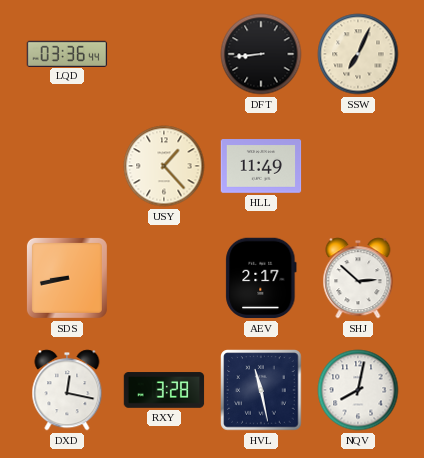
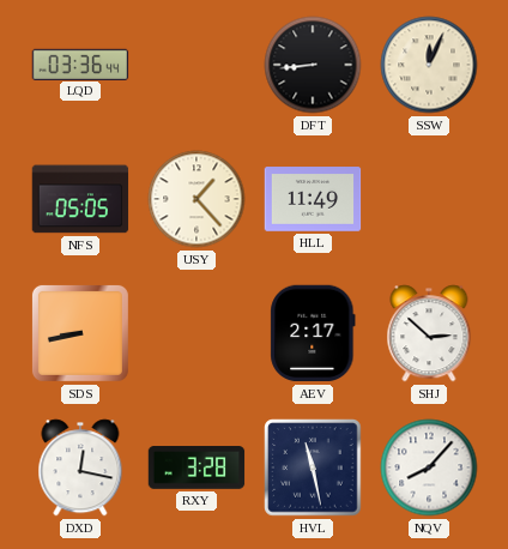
SSW: 7:04 -> 12:04
NFS: none -> 05:05
NQV: 8:02 -> 8:07
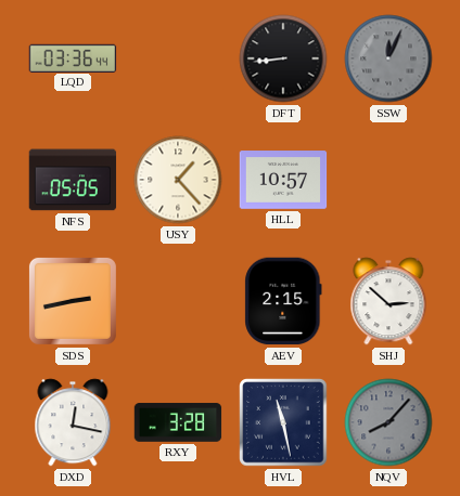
SSW dial: cream -> grey
HLL: 11:49 -> 10:57
SDS: 8:43 -> 2:43
AEV: 2:17 -> 2:15
NQV dial: white -> grey
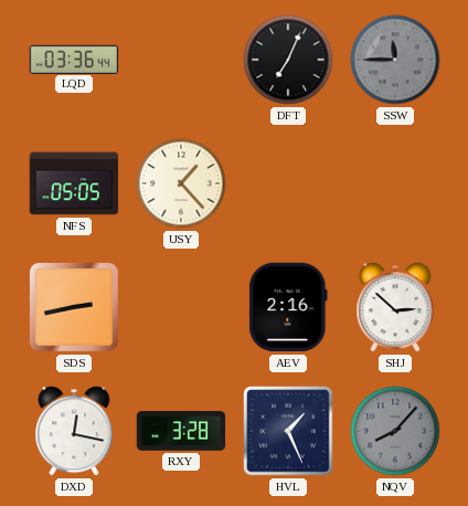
DFT: 8:44 -> 7:04
SSW: 12:04 -> 11:45
HLL: 10:57 -> none
AEV: 2:15 -> 2:16
HVL: 11:28 -> 1:26
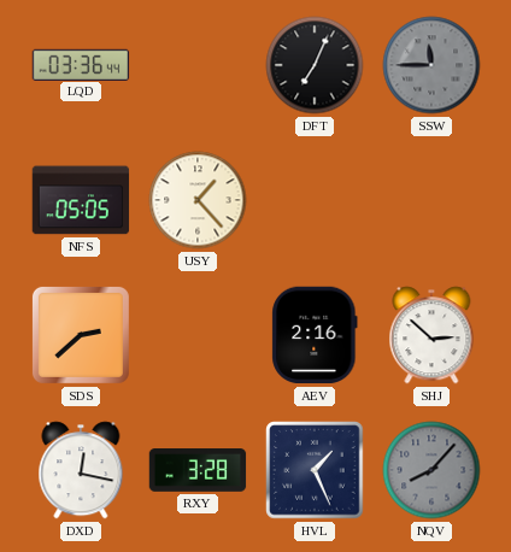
SDS: 2:43 -> 2:38
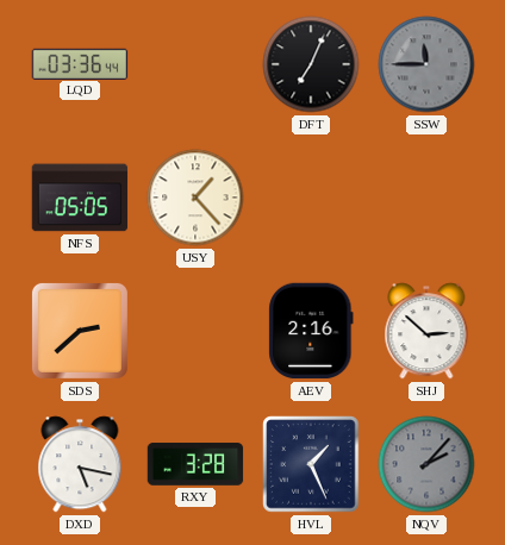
DXD: 12:17 -> 5:17
NQV: 8:07 -> 2:07
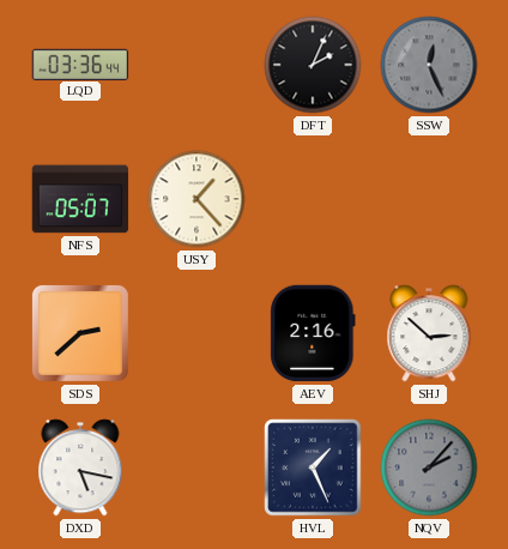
DFT: 7:04 -> 2:04
SSW: 11:45 -> 12:26
NFS: 05:05 -> 05:07
RXY: 3:28 -> none
